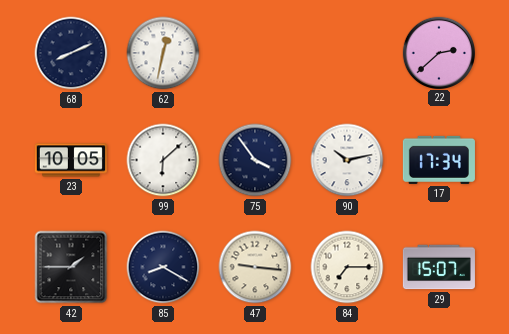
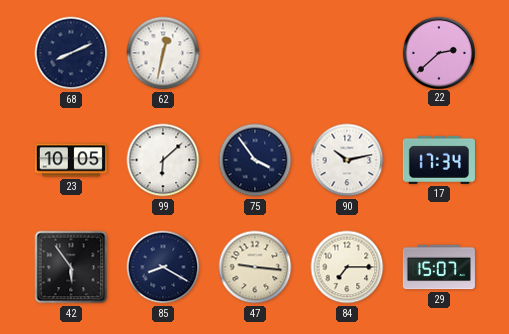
42: 1:45 -> 5:54
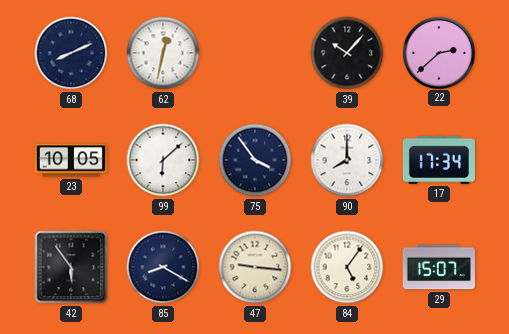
39: none -> 10:07
90: 10:13 -> 8:00
84: 7:15 -> 5:06
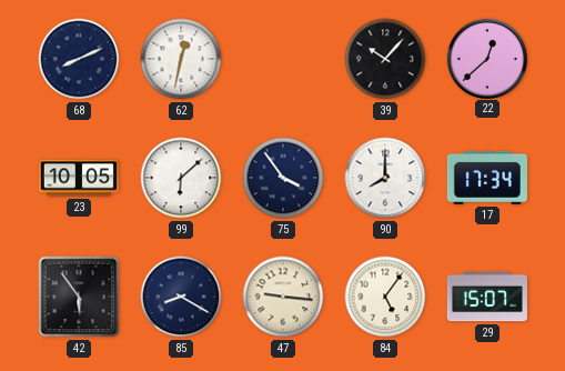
22: 2:38 -> 12:38
